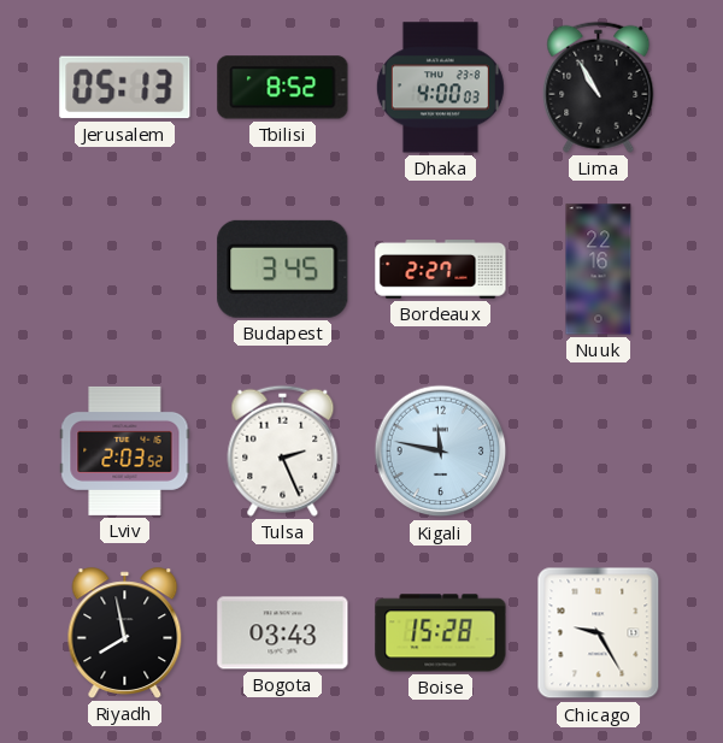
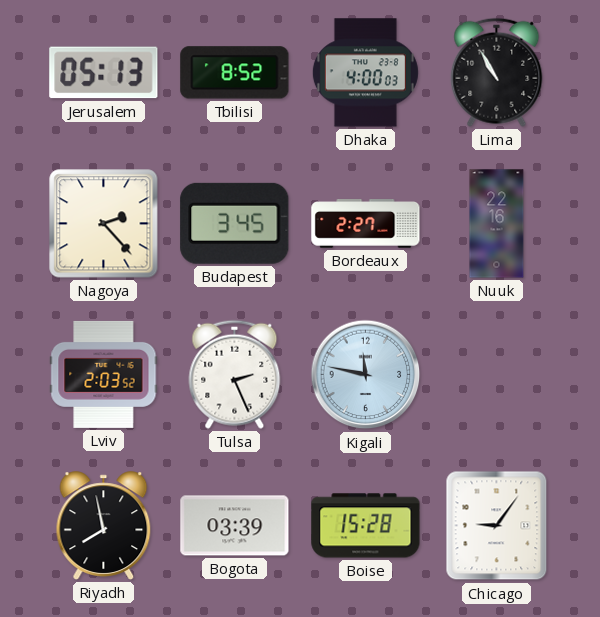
Nagoya: none -> 2:23
Bogota: 03:43 -> 03:39
Chicago: 9:25 -> 9:06
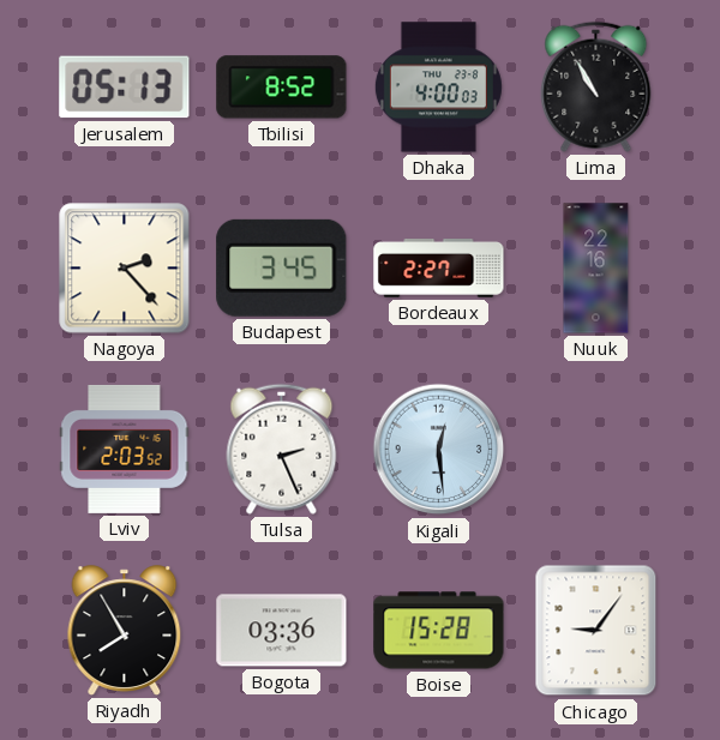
Kigali: 11:47 -> 12:29
Riyadh: 7:58 -> 7:55
Bogota: 03:39 -> 03:36
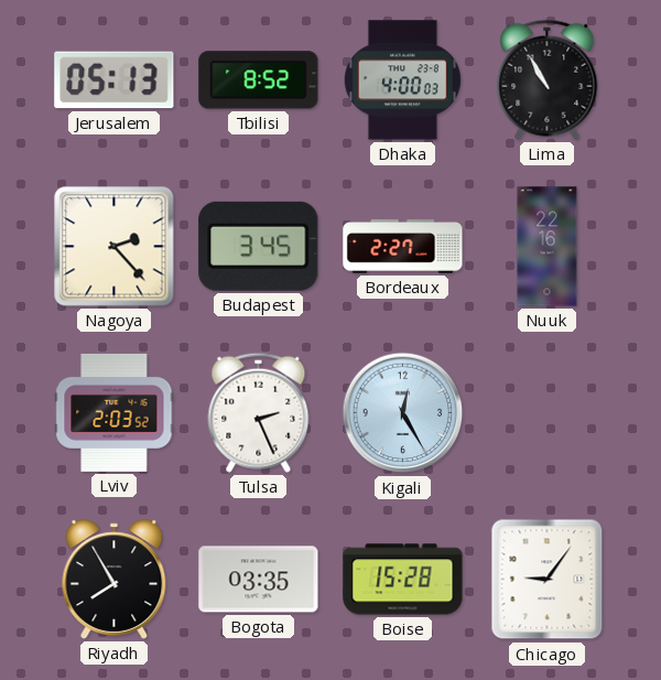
Kigali: 12:29 -> 12:25
Bogota: 03:36 -> 03:35
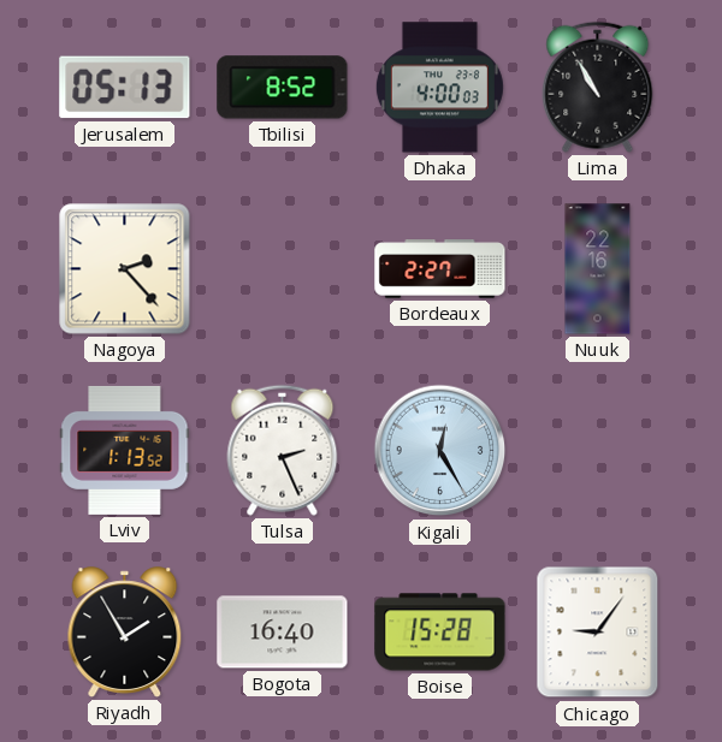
Budapest: 3:45 -> none
Lviv: 2:03 -> 1:13
Riyadh: 7:55 -> 1:55
Bogota: 03:35 -> 16:40
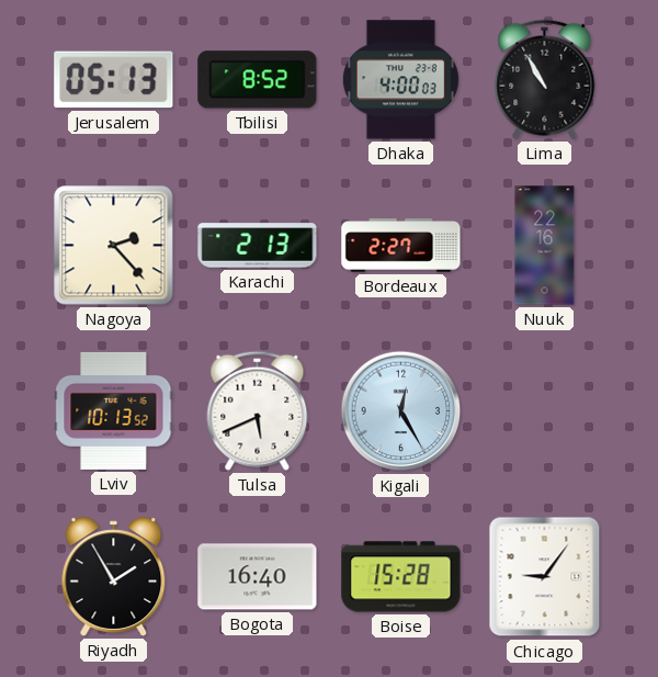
Karachi: none -> 2:13
Lviv: 1:13 -> 10:13
Tulsa: 2:26 -> 5:41
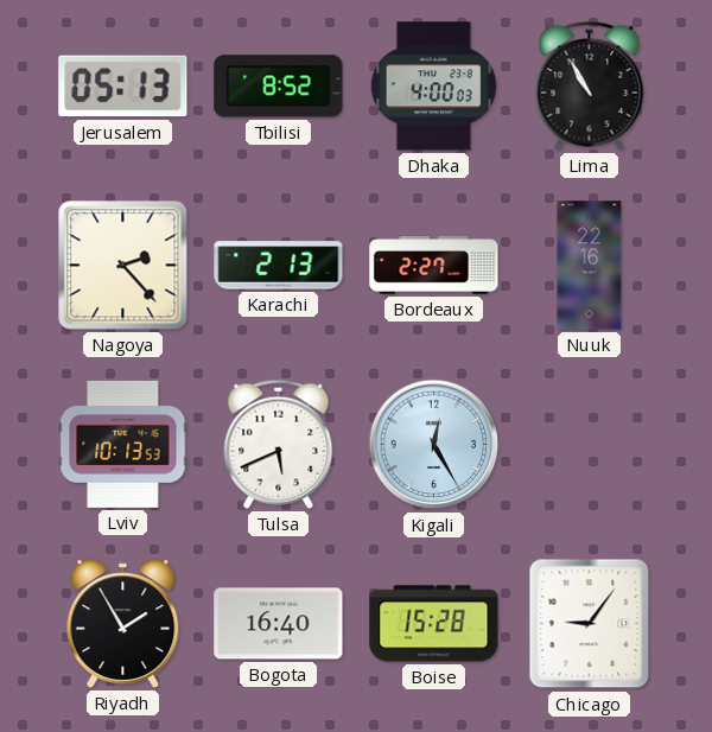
Lviv: 10:13:52 -> 10:13:53
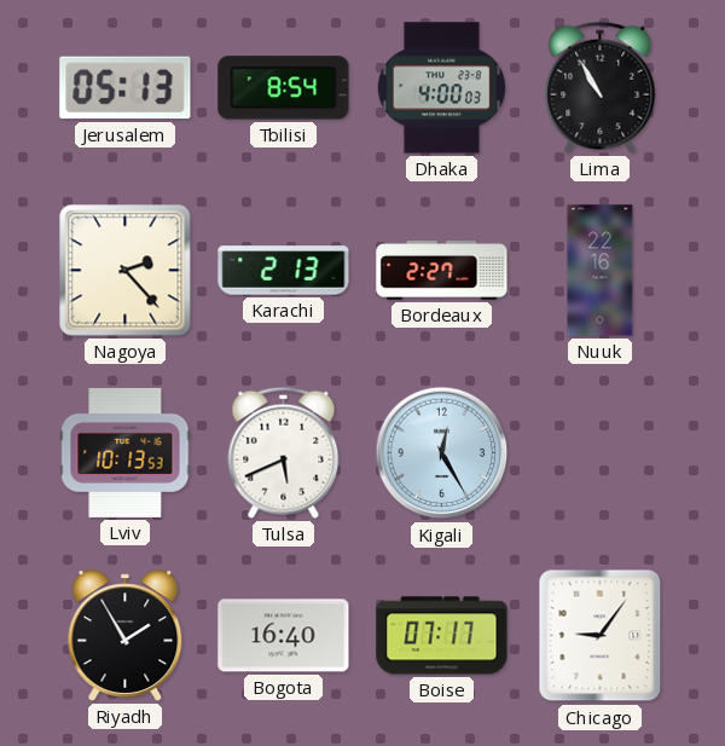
Tbilisi: 8:52 -> 8:54
Boise: 15:28 -> 07:17
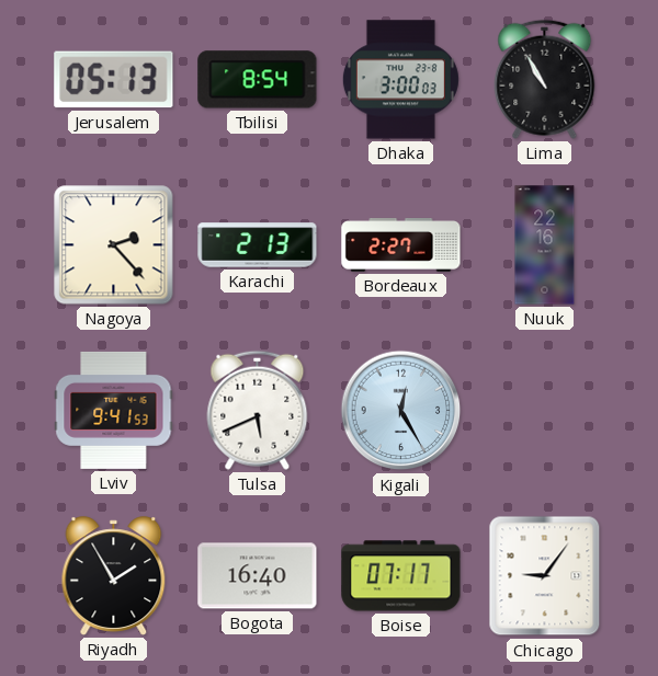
Dhaka: 4:00 -> 3:00
Lviv: 10:13 -> 9:41
